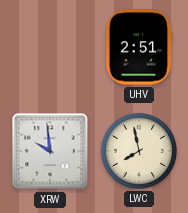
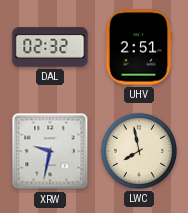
DAL: none -> 02:32
XRW: 9:59 -> 9:32
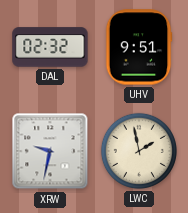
UHV: 2:51 -> 9:51
LWC: 7:58 -> 1:58
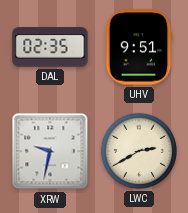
DAL: 02:32 -> 02:35
LWC: 1:58 -> 2:40
